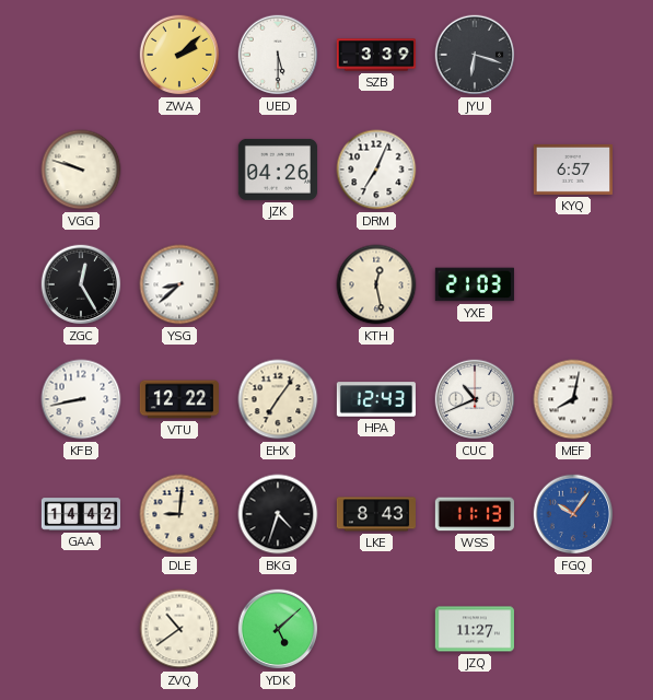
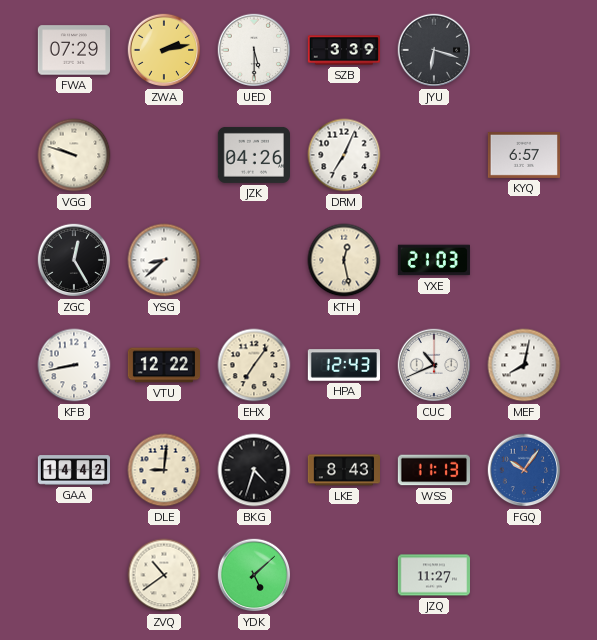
FWA: none -> 07:29
ZWA: 2:08 -> 2:13
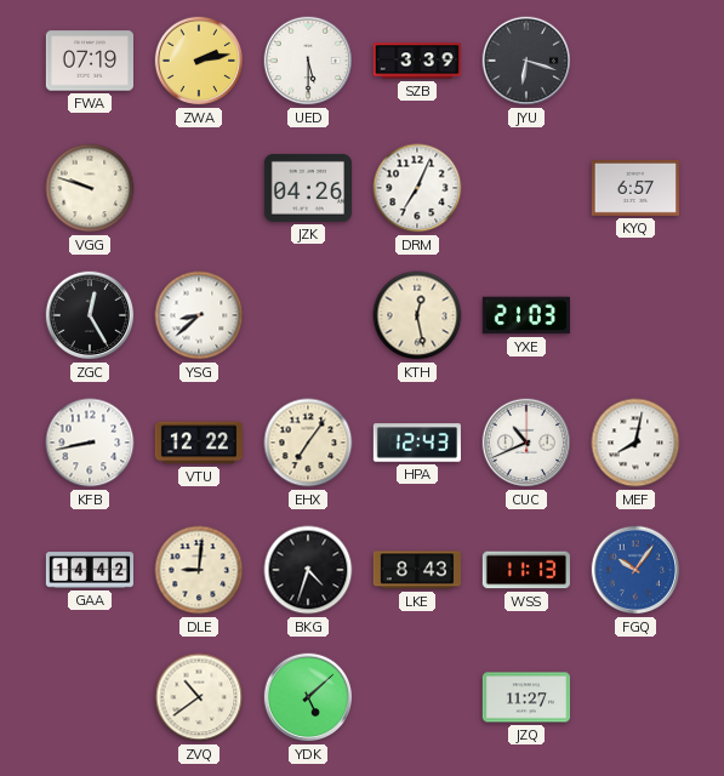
FWA: 07:29 -> 07:19
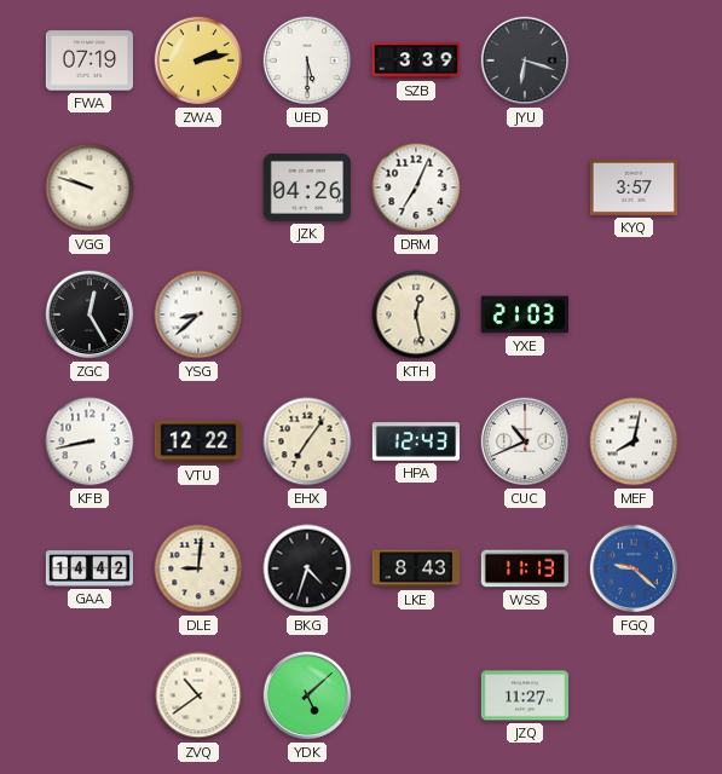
KYQ: 6:57 -> 3:57
FGQ: 10:06 -> 9:22
